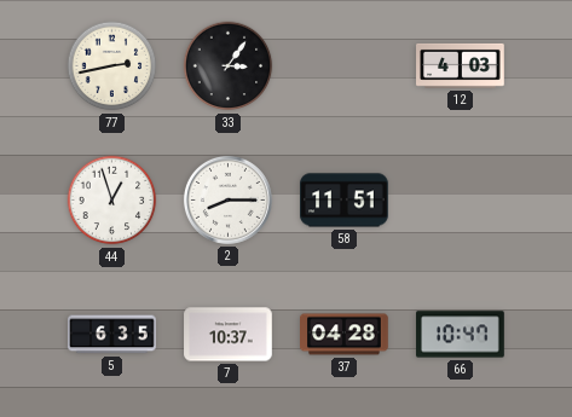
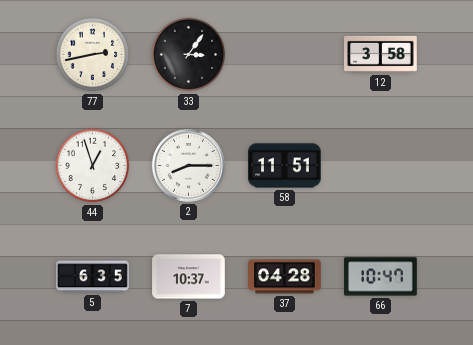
12: 4:03 -> 3:58
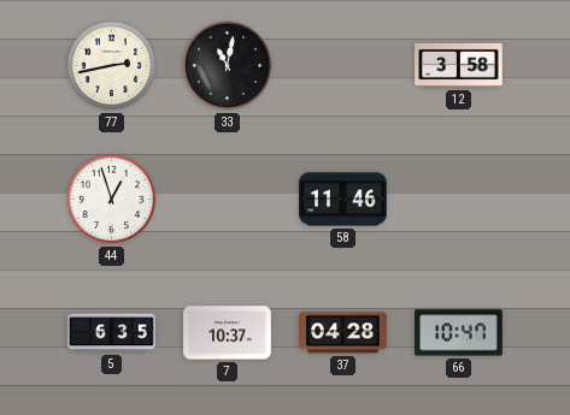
33: 3:06 -> 11:02
2: 8:15 -> none
58: 11:51 -> 11:46
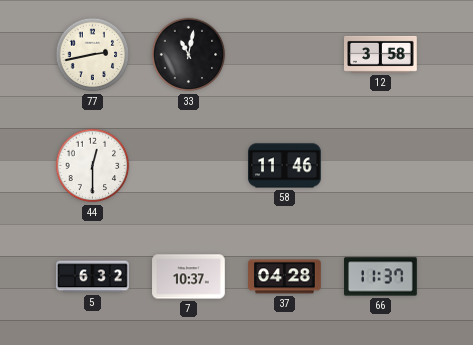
44: 12:57 -> 12:30
5: 6:35 -> 6:32
66: 10:47 -> 11:37
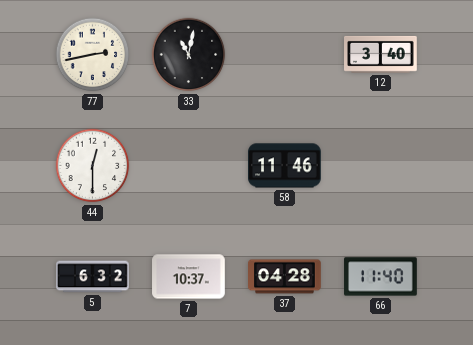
12: 3:58 -> 3:40
66: 11:37 -> 11:40
